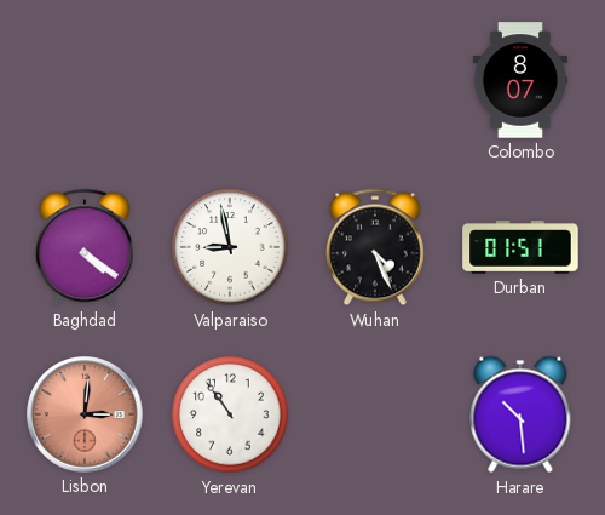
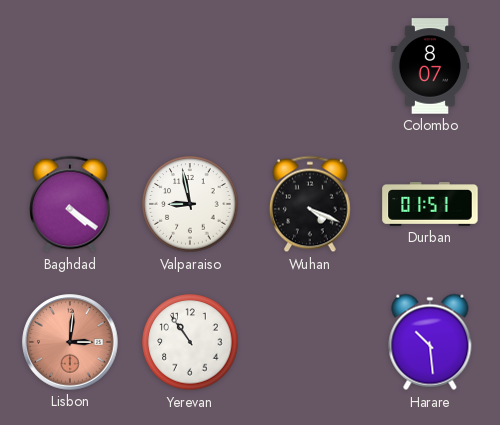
Wuhan: 4:26 -> 4:19
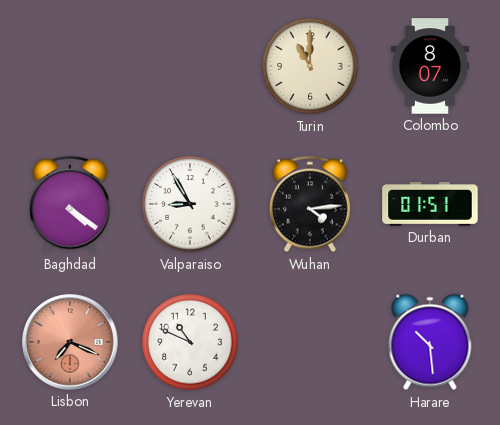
Turin: none -> 11:00
Valparaiso: 8:58 -> 8:55
Wuhan: 4:19 -> 4:14
Lisbon: 3:01 -> 7:19
Yerevan: 10:54 -> 10:49
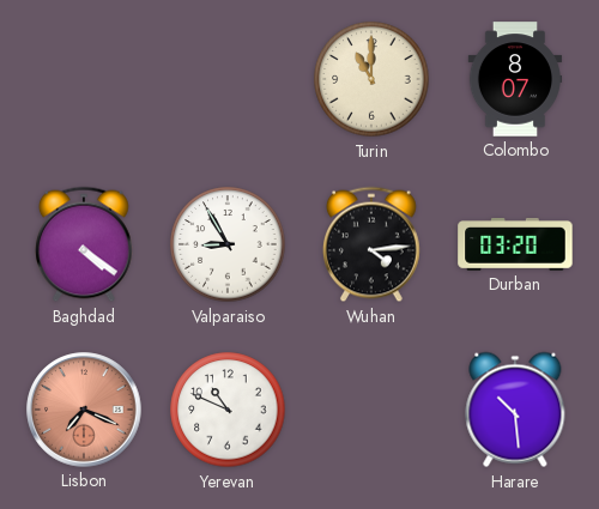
Durban: 01:51 -> 03:20
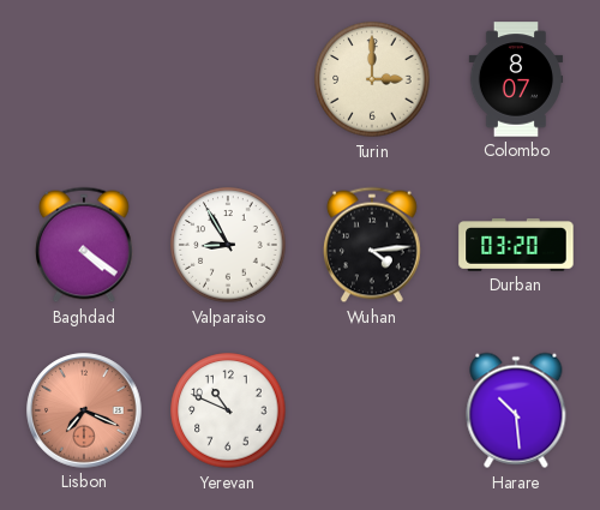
Turin: 11:00 -> 3:00
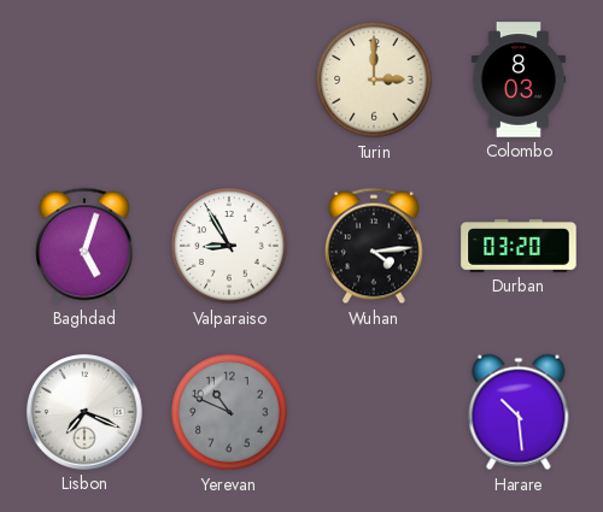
Colombo: 8:07 -> 8:03
Baghdad: 4:21 -> 5:03
Lisbon dial: salmon -> white
Yerevan dial: white -> grey
